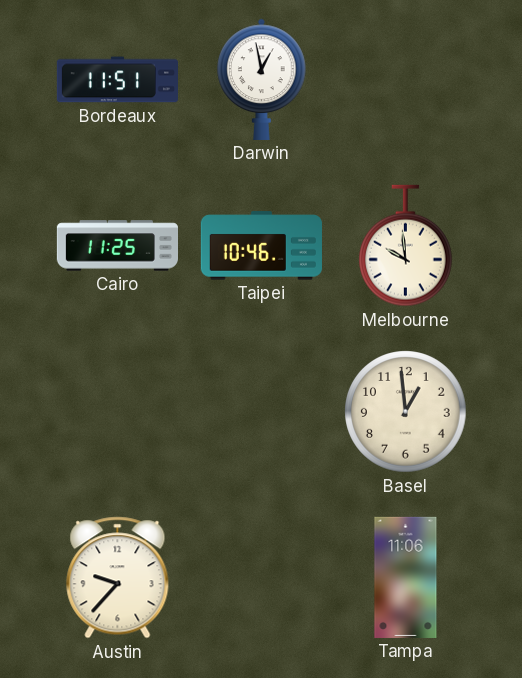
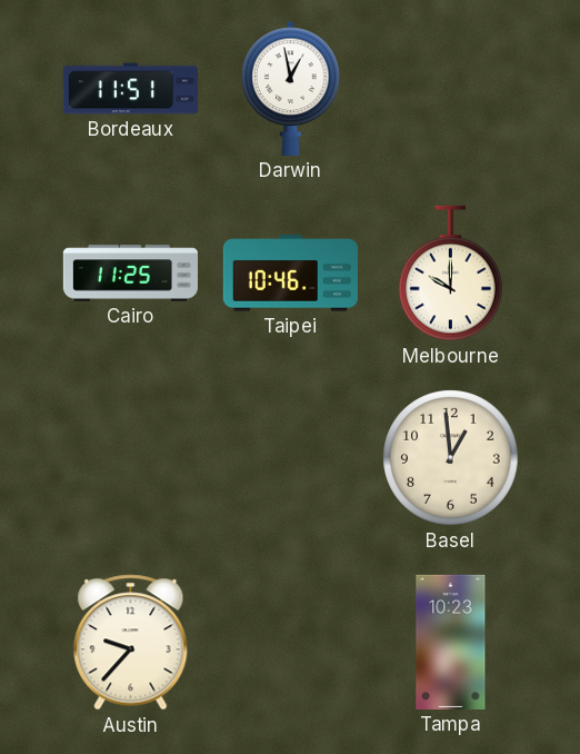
Melbourne: 9:59 -> 10:00
Tampa: 11:06 -> 10:23
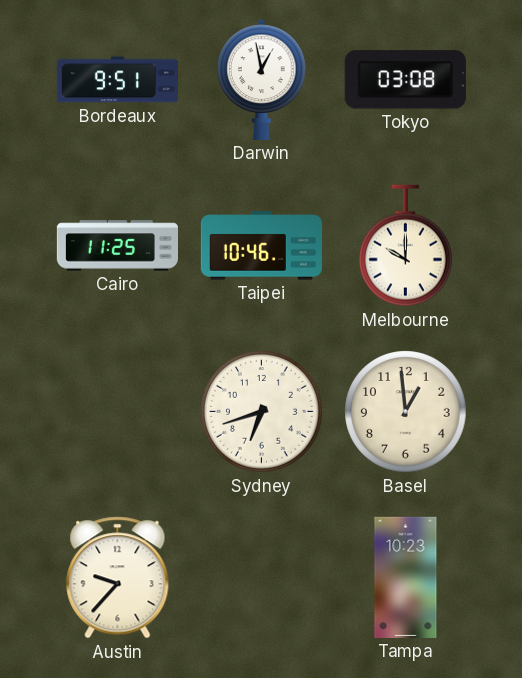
Bordeaux: 11:51 -> 9:51
Tokyo: none -> 03:08
Sydney: none -> 6:42
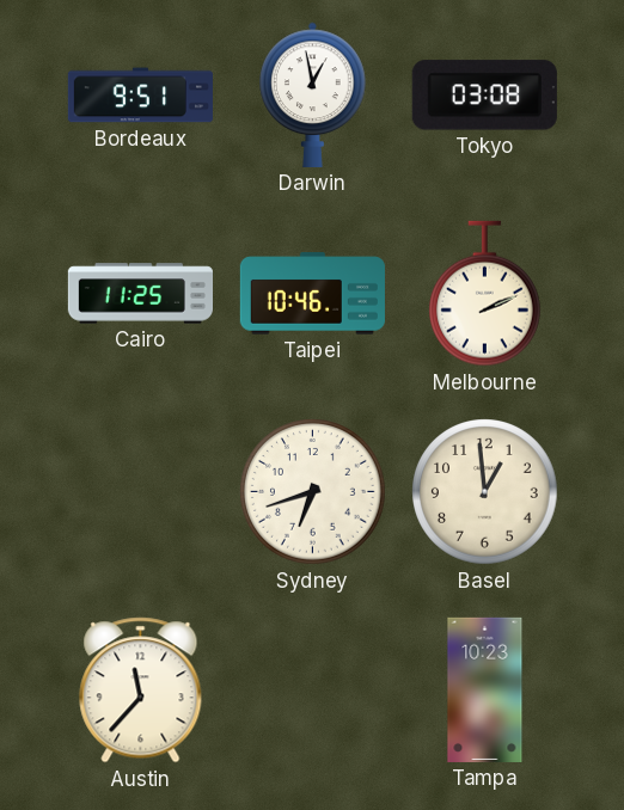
Melbourne: 10:00 -> 2:11
Austin: 9:37 -> 11:37
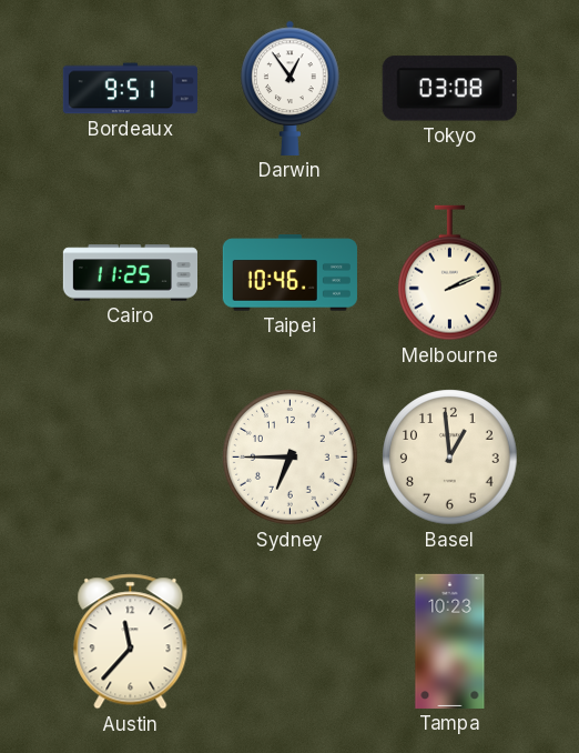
Darwin: 12:58 -> 12:54
Sydney: 6:42 -> 6:45
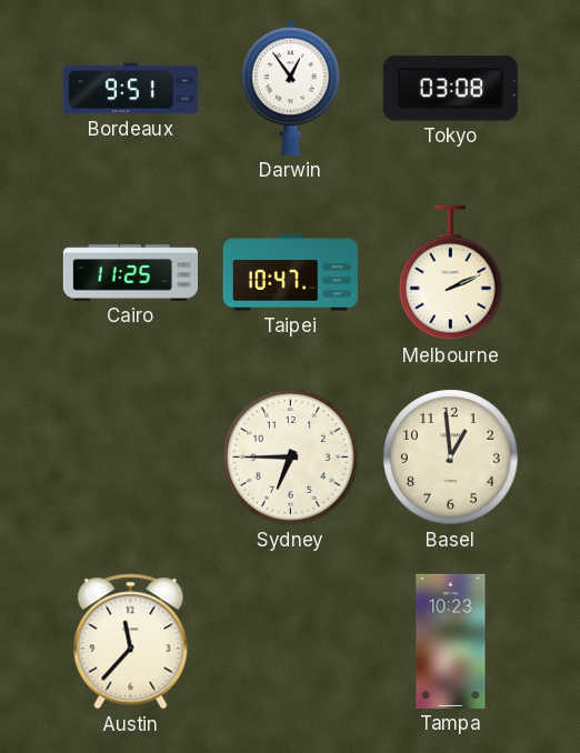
Taipei: 10:46 -> 10:47
